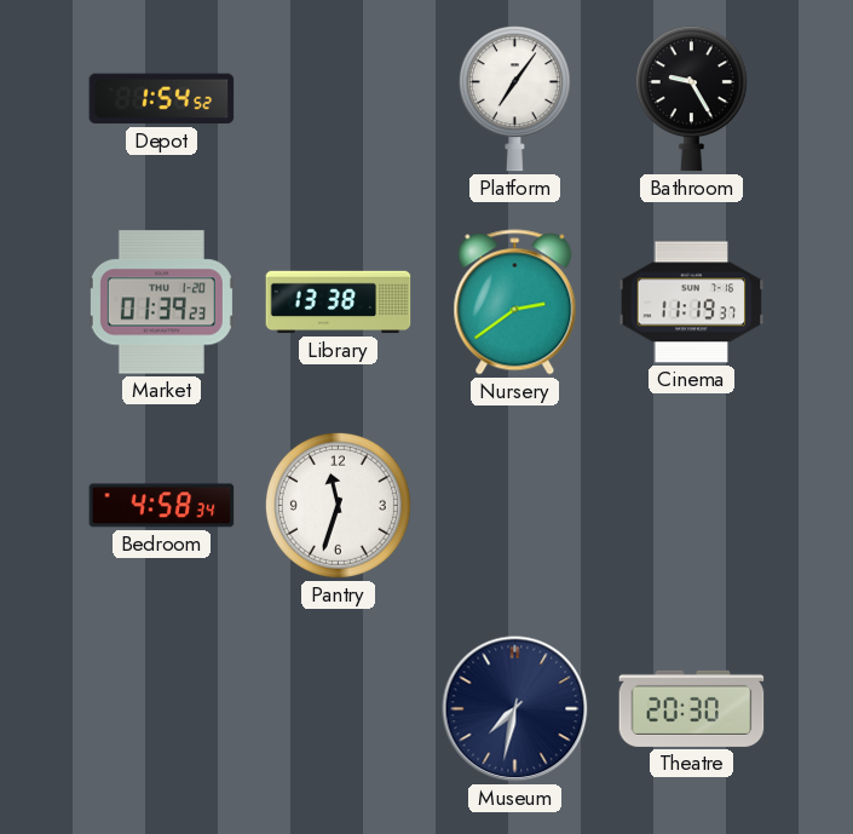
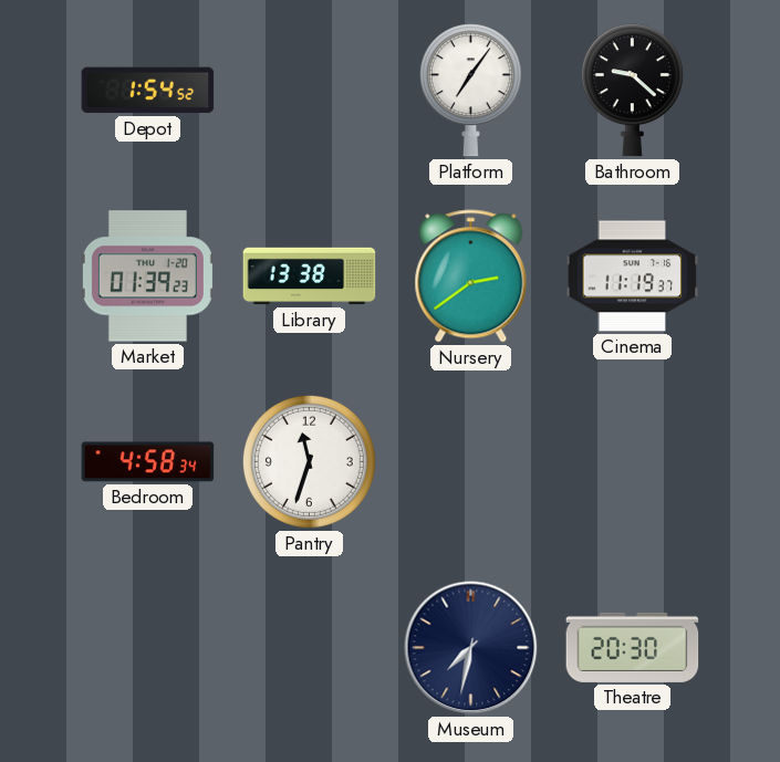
Bathroom: 9:25 -> 9:22
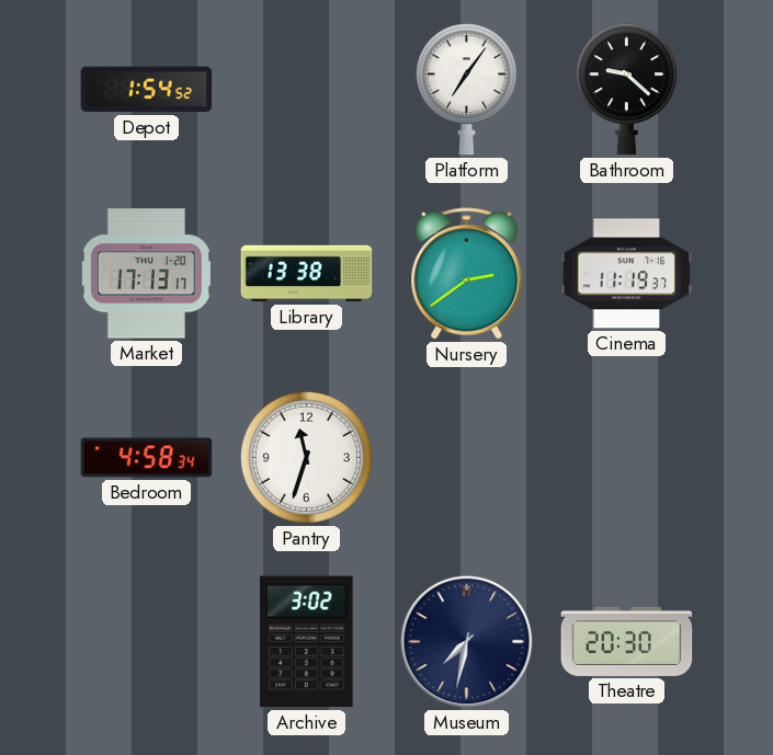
Market: 01:39 -> 17:13
Archive: none -> 3:02
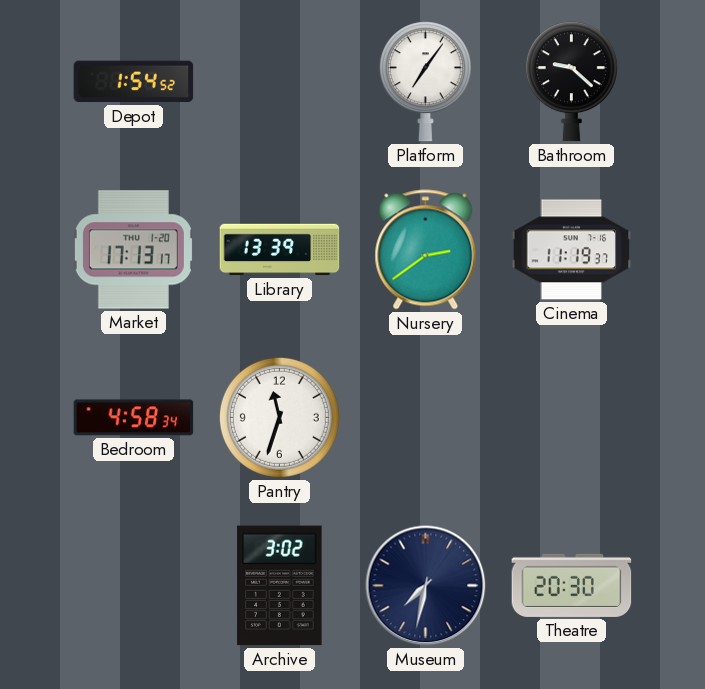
Library: 13:38 -> 13:39
